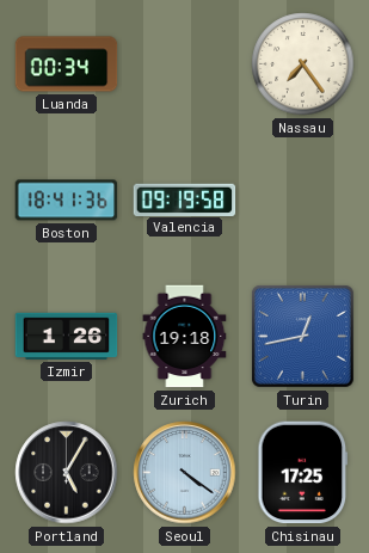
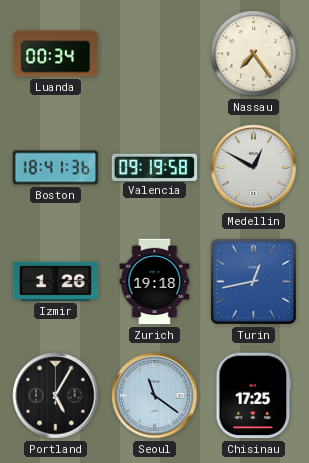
Medellin: none -> 12:50
Seoul: 4:21 -> 11:21
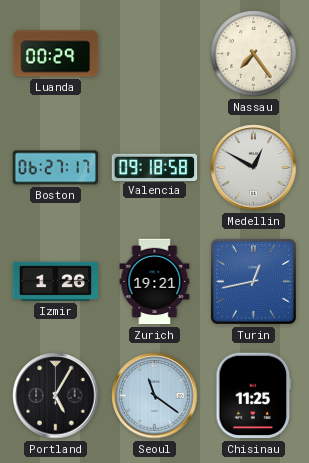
Luanda: 00:34 -> 00:29
Boston: 18:41 -> 06:27
Valencia: 09:19 -> 09:18
Zurich: 19:18 -> 19:21
Chisinau: 17:25 -> 11:25
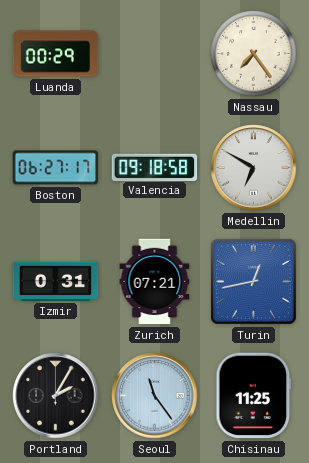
Medellin: 12:50 -> 6:50
Izmir: 1:26 -> 0:31
Zurich: 19:21 -> 07:21
Portland: 5:05 -> 2:05
Seoul: 11:21 -> 11:24
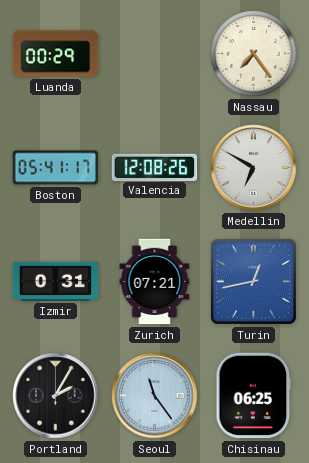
Boston: 06:27 -> 05:41
Valencia: 09:18 -> 12:08
Chisinau: 11:25 -> 06:25
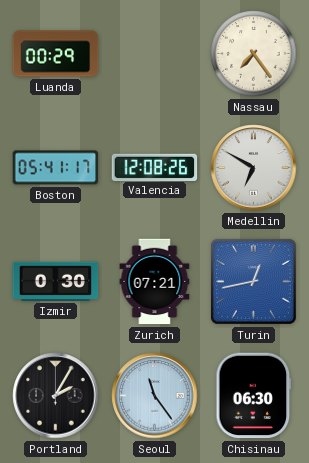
Izmir: 0:31 -> 0:30
Chisinau: 06:25 -> 06:30
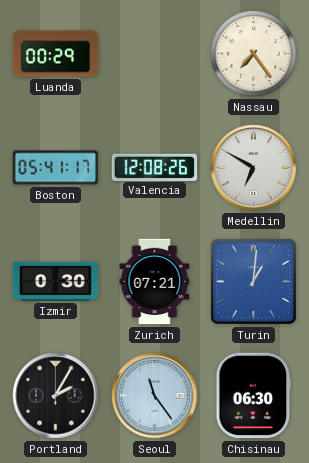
Turin: 12:43 -> 1:01
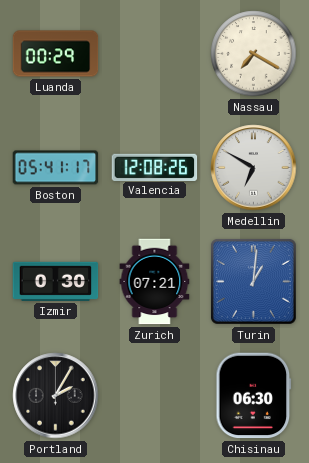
Nassau: 7:24 -> 7:20
Seoul: 11:24 -> none
